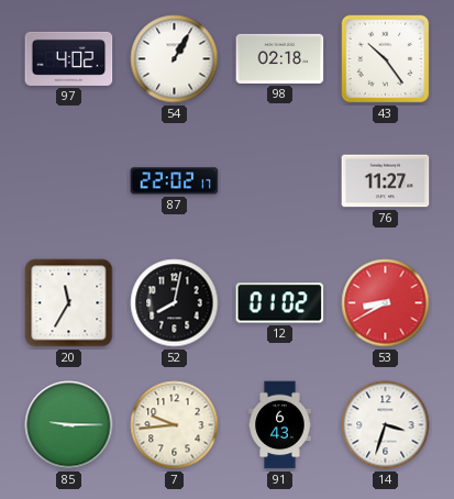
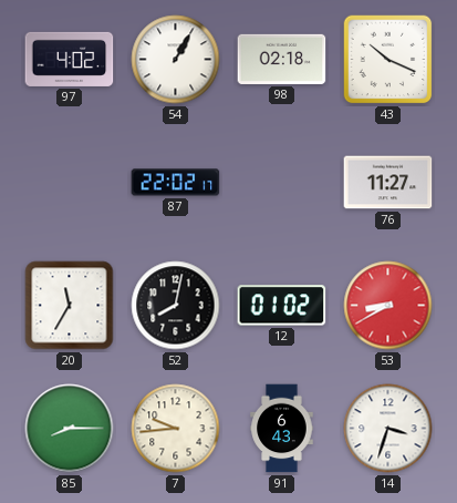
43: 10:24 -> 10:19
85: 9:15 -> 8:15
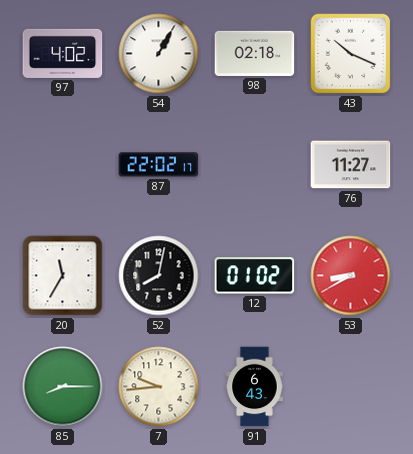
14: 3:33 -> none
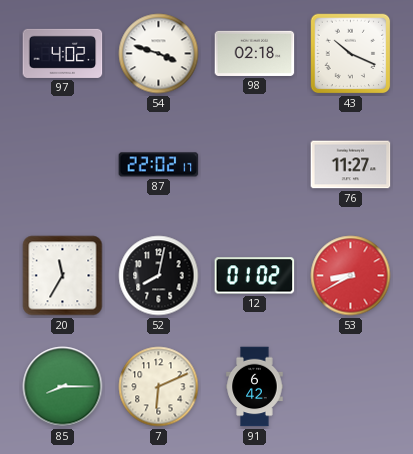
54: 1:05 -> 3:48
7: 9:44 -> 6:11
91: 6:43 -> 6:42
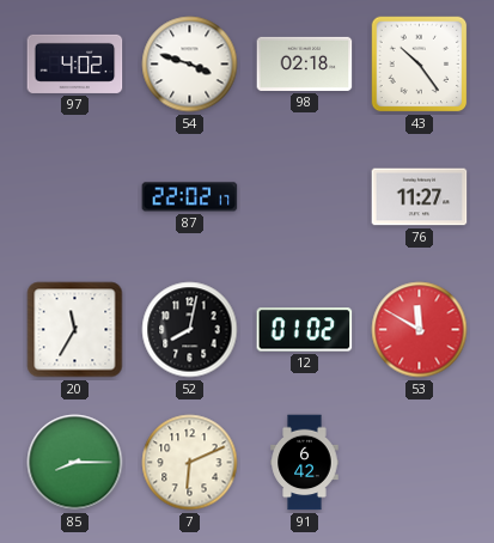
43: 10:19 -> 10:24
53: 8:40 -> 11:50
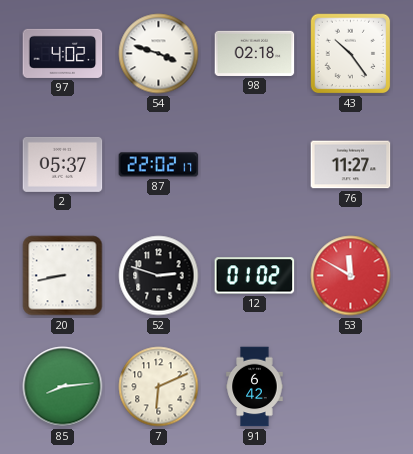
2: none -> 05:37
20: 11:35 -> 8:43
52: 8:02 -> 2:48
85: 8:15 -> 8:14
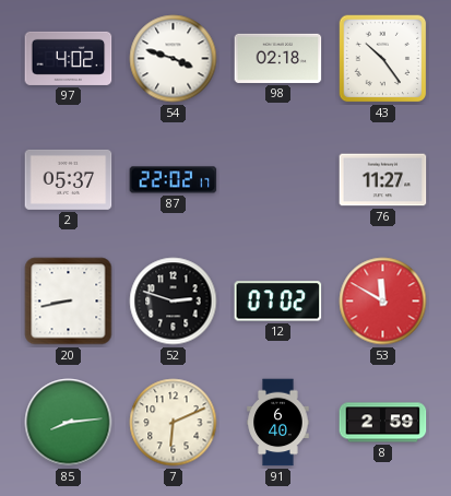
12: 01:02 -> 07:02
91: 6:42 -> 6:40
8: none -> 2:59
